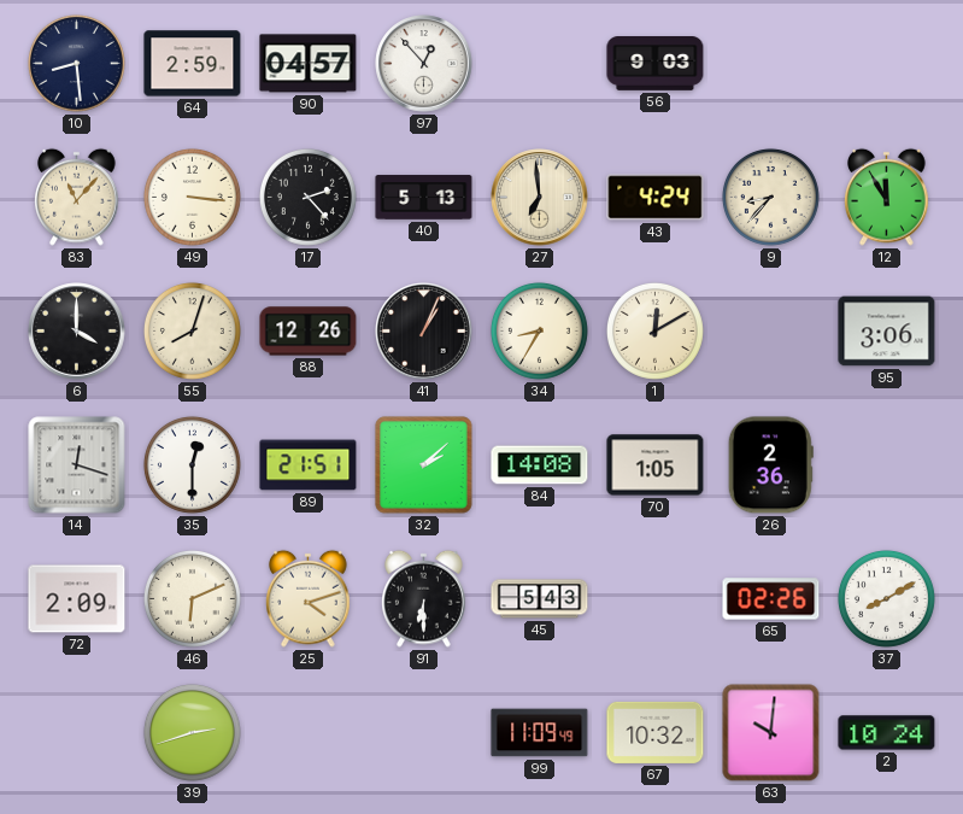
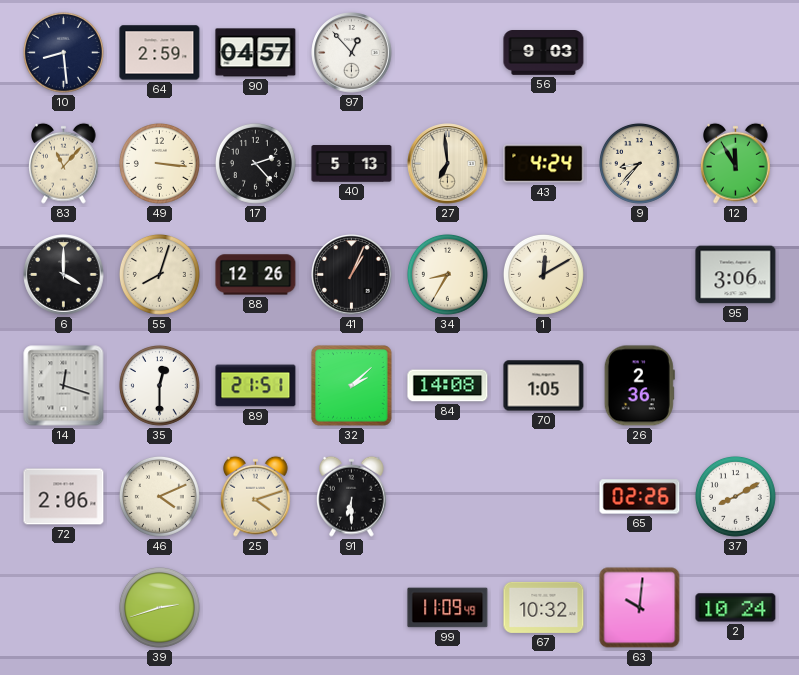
72: 2:09 -> 2:06
46: 6:11 -> 4:11
45: 5:43 -> none
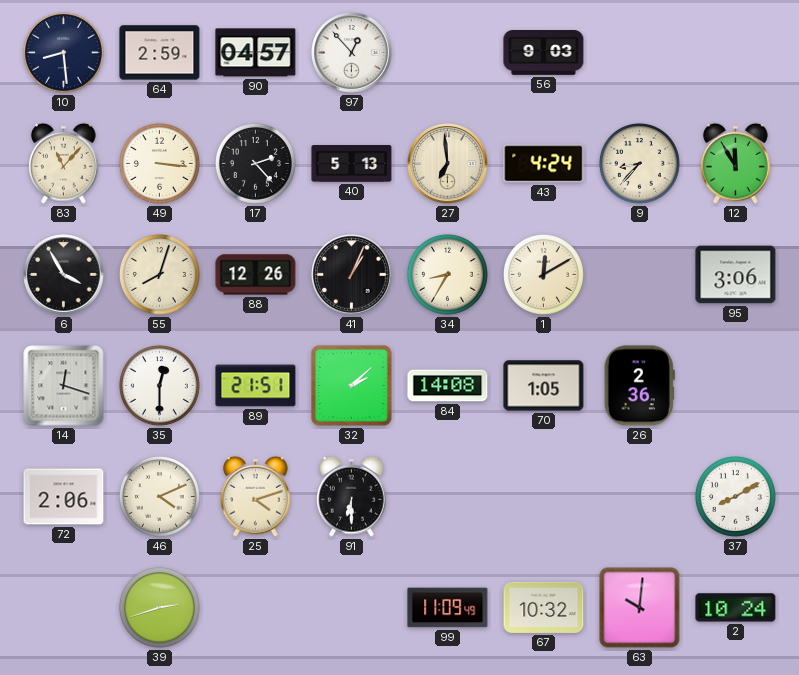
6: 4:00 -> 3:55
65: 02:26 -> none
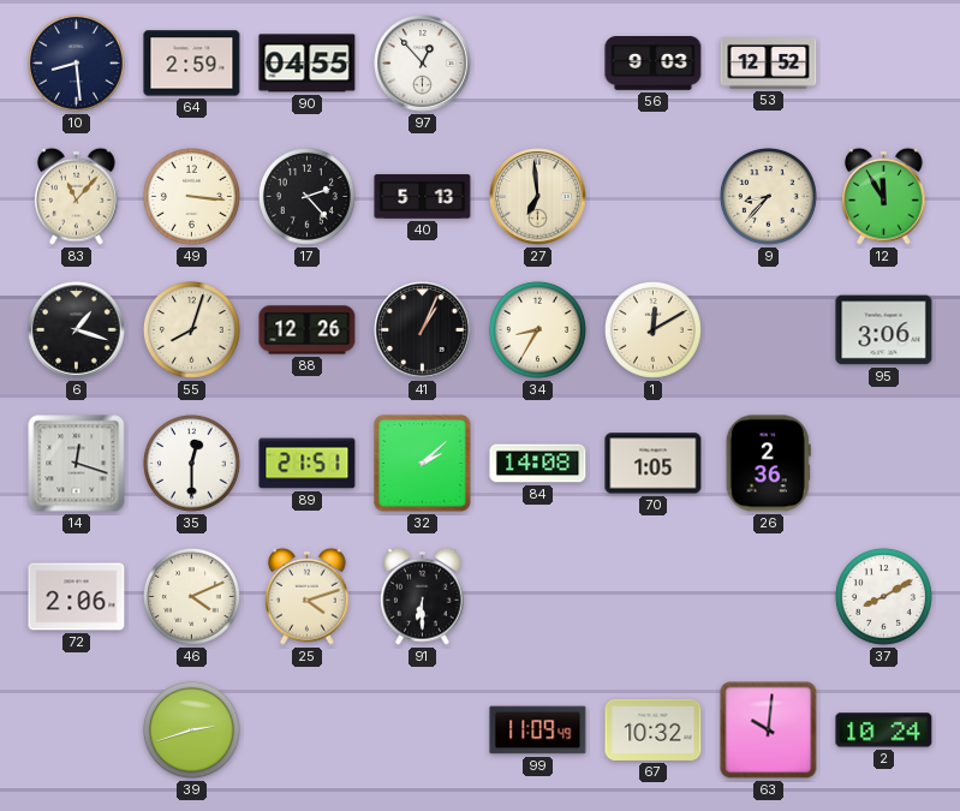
90: 04:57 -> 04:55
53: none -> 12:52
43: 4:24 -> none
6: 3:55 -> 1:18
